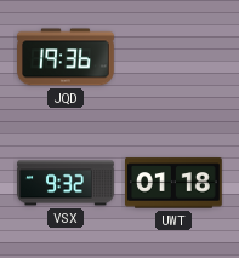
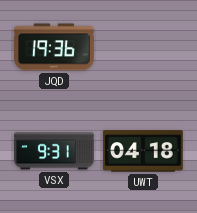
VSX: 9:32 -> 9:31
UWT: 01:18 -> 04:18
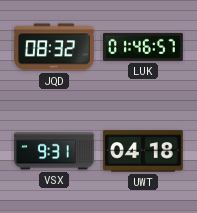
JQD: 19:36 -> 08:32
LUK: none -> 01:46
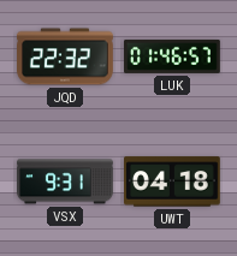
JQD: 08:32 -> 22:32
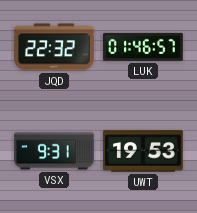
UWT: 04:18 -> 19:53
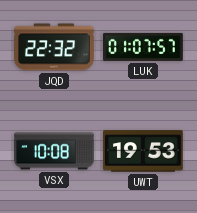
LUK: 01:46 -> 01:07
VSX: 9:31 -> 10:08
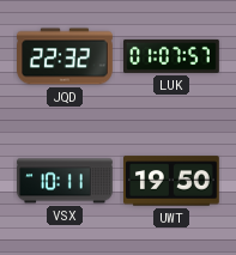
VSX: 10:08 -> 10:11
UWT: 19:53 -> 19:50
